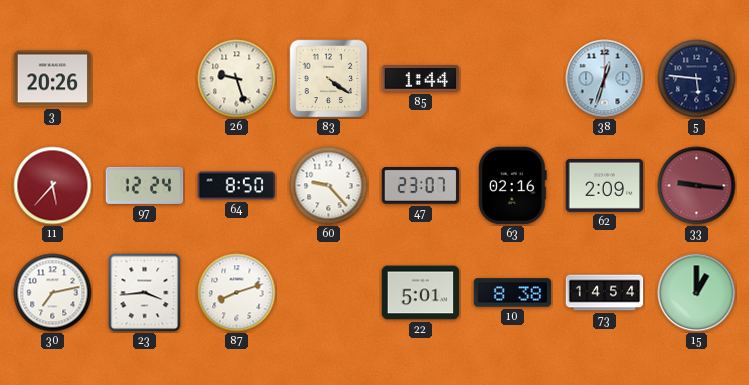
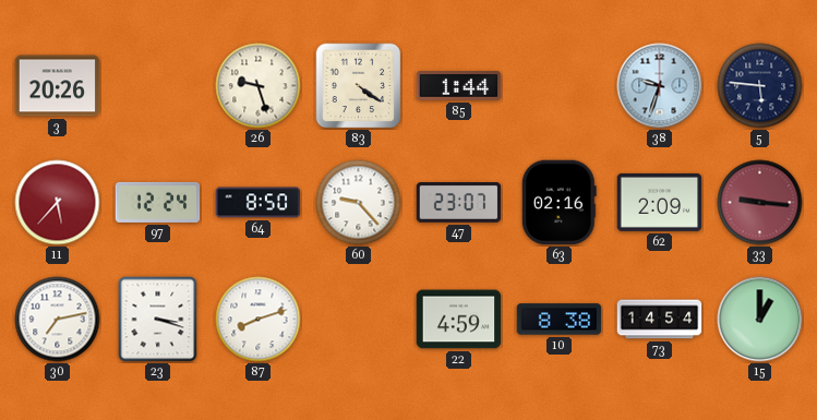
38: 12:33 -> 9:33
23: 3:44 -> 3:18
22: 5:01 -> 4:59
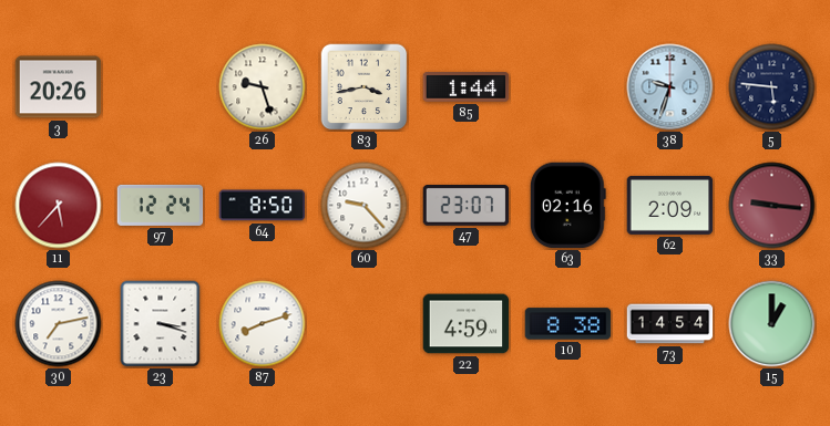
83: 4:21 -> 3:43
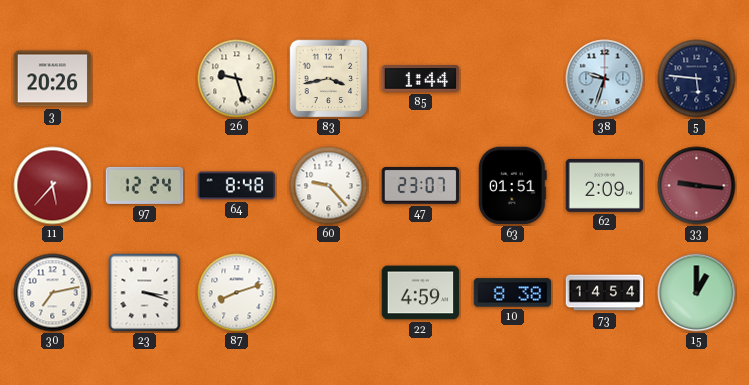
64: 8:50 -> 8:48
63: 02:16 -> 01:51
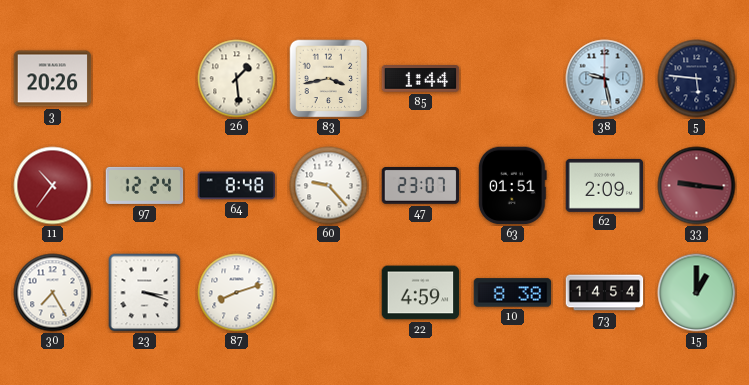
26: 9:27 -> 1:29
38: 9:33 -> 9:28
11: 5:37 -> 10:36
30: 7:13 -> 7:25
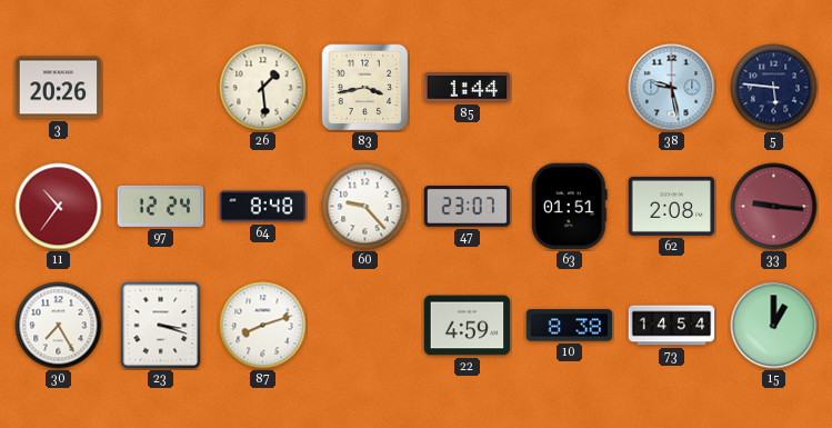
62: 2:09 -> 2:08
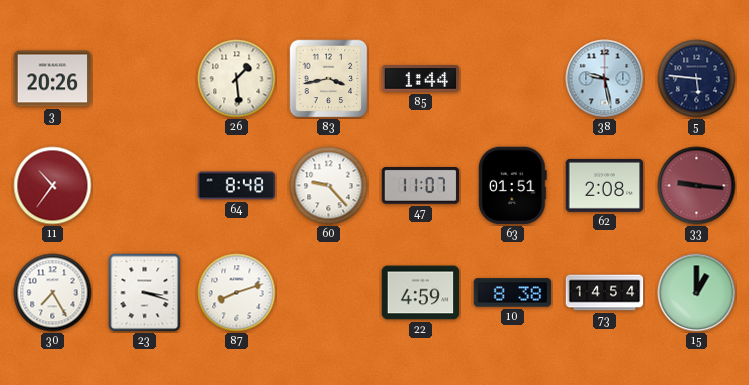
97: 12:24 -> none
47: 23:07 -> 11:07
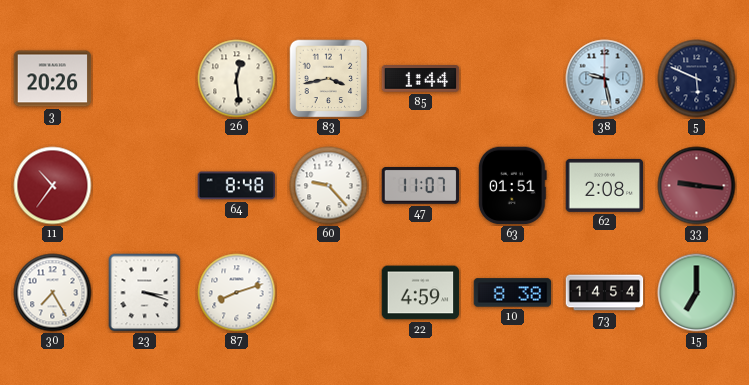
26: 1:29 -> 12:29
5: 5:46 -> 5:49
15: 1:00 -> 7:00
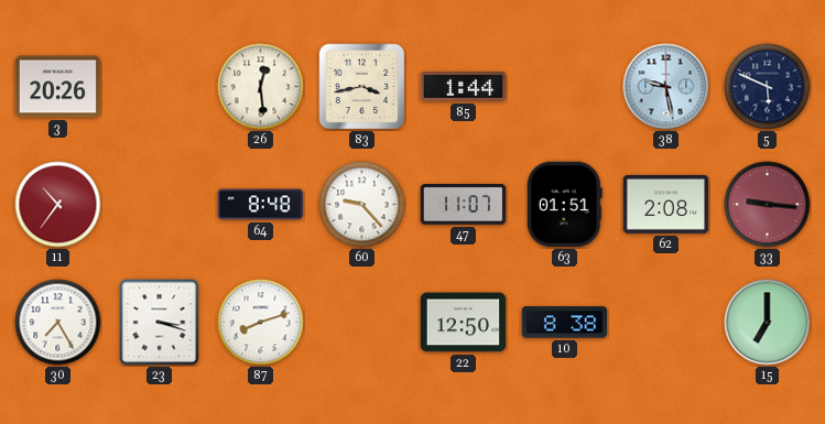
22: 4:59 -> 12:50
73: 14:54 -> none
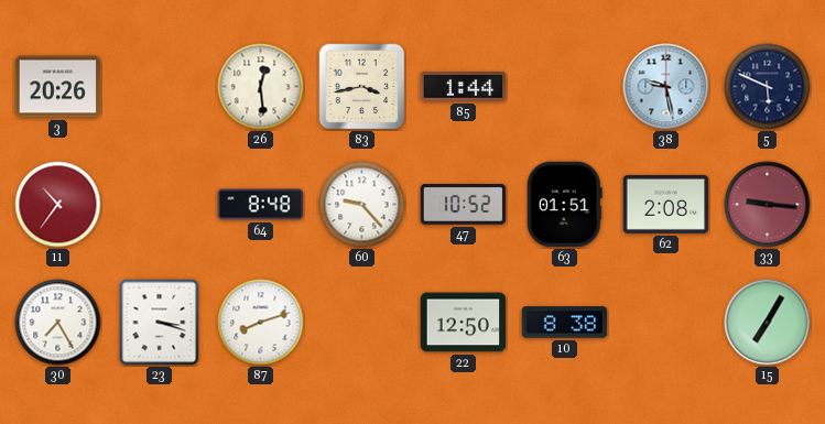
47: 11:07 -> 10:52
15: 7:00 -> 7:05
